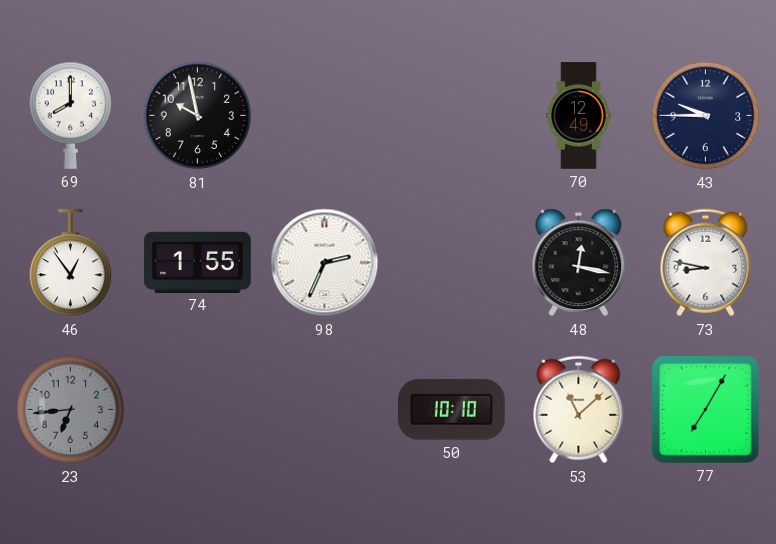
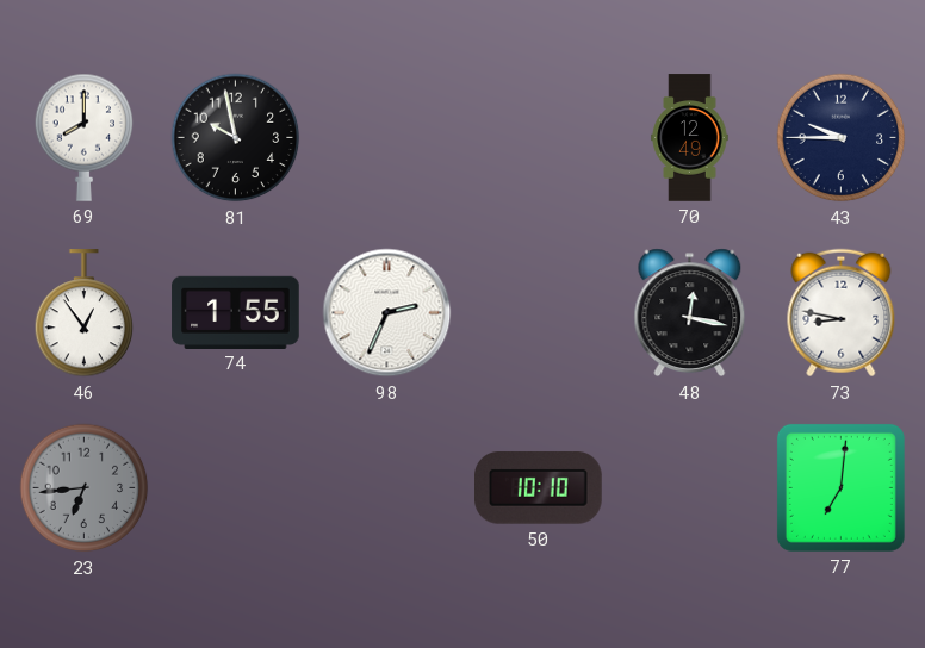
53: 11:08 -> none
77: 7:05 -> 7:01
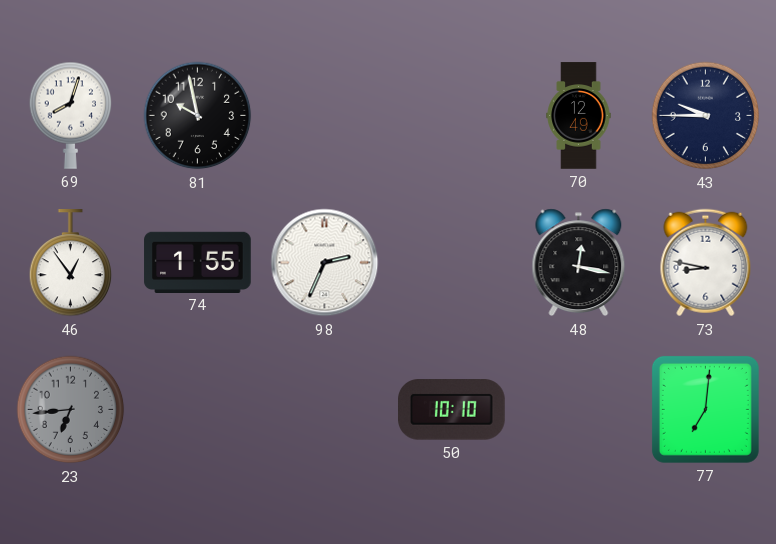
69: 8:00 -> 8:03
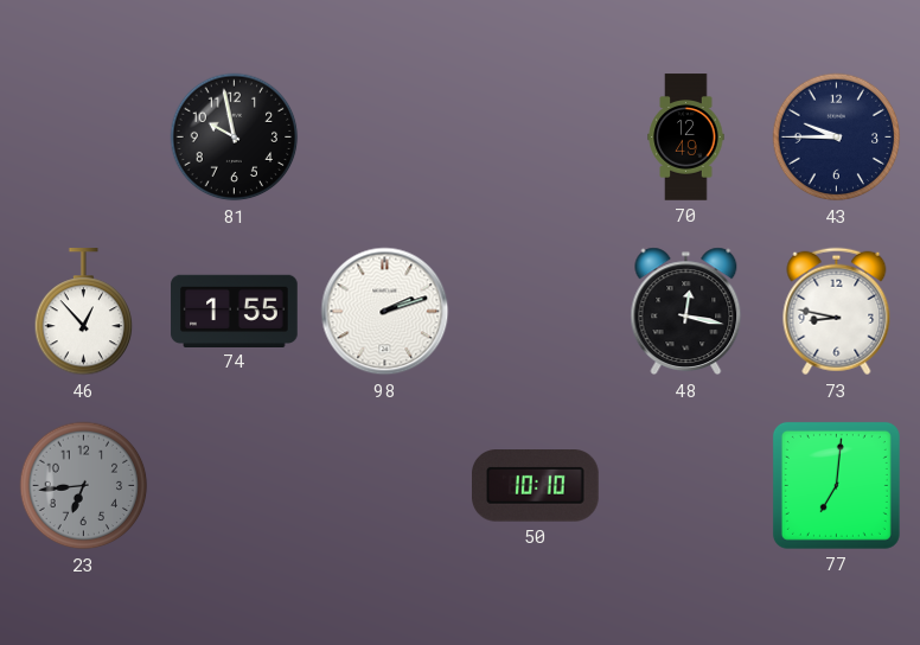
69: 8:03 -> none
46: 12:54 -> 12:53
98: 2:34 -> 2:12
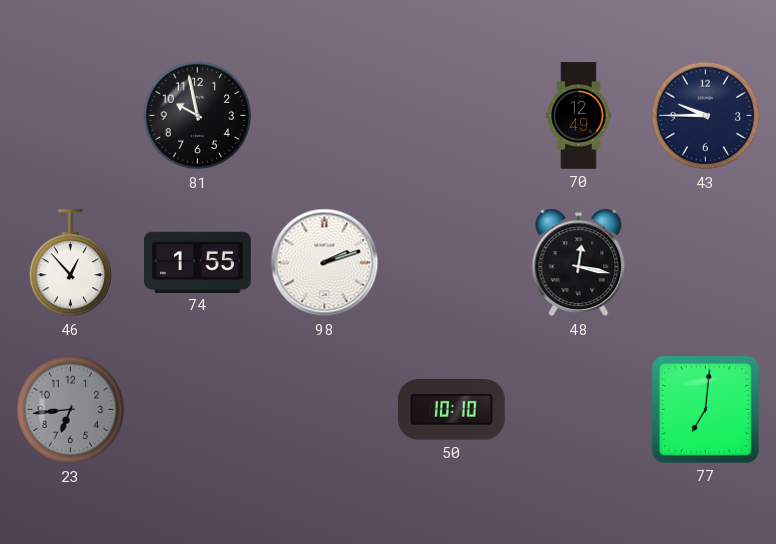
73: 8:47 -> none
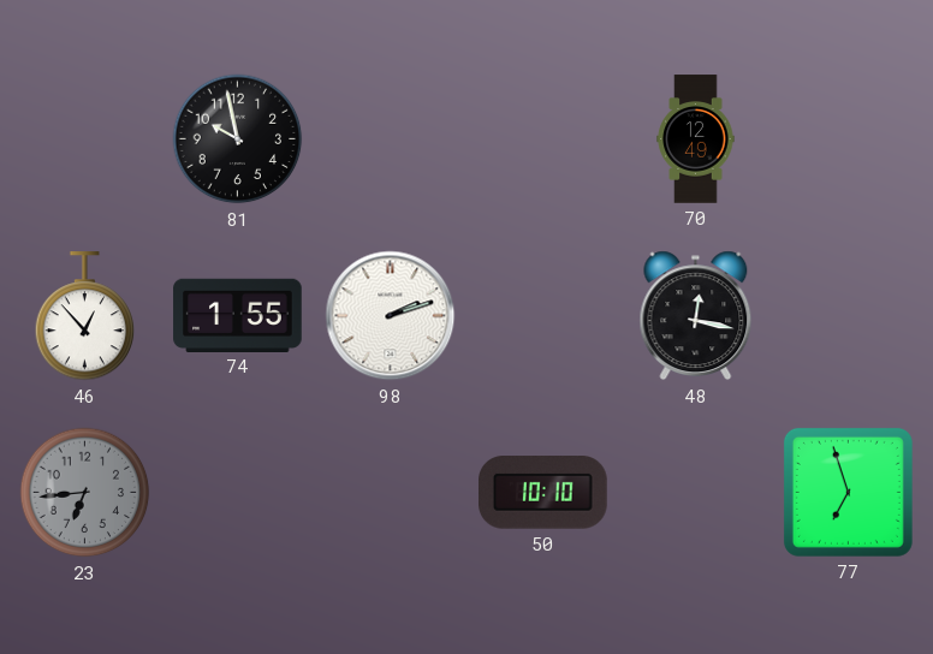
43: 9:45 -> none
77: 7:01 -> 6:57
